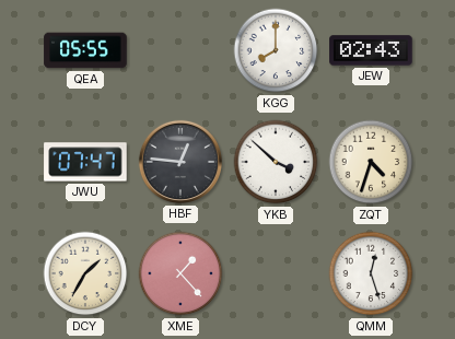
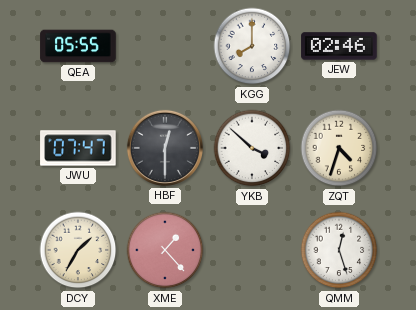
JEW: 02:43 -> 02:46
HBF: 12:46 -> 12:30
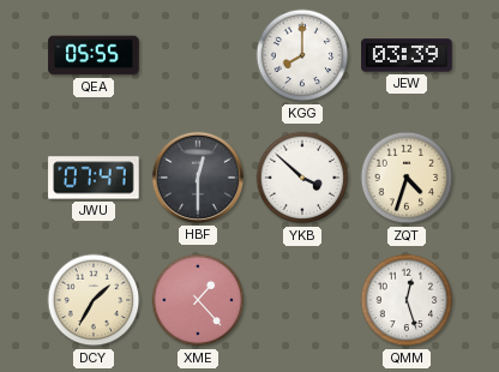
JEW: 02:46 -> 03:39
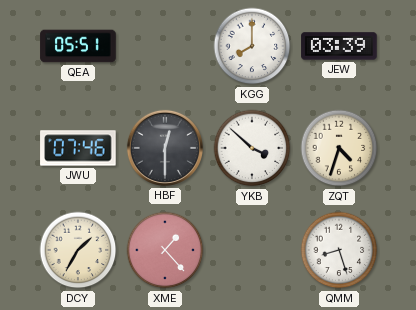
QEA: 05:55 -> 05:51
JWU: 07:47 -> 07:46
QMM: 12:27 -> 8:27
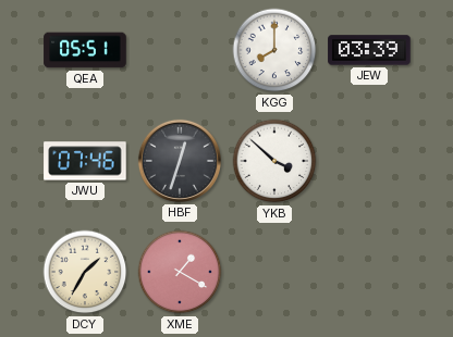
HBF: 12:30 -> 12:33
ZQT: 4:33 -> none
XME: 1:23 -> 1:20
QMM: 8:27 -> none
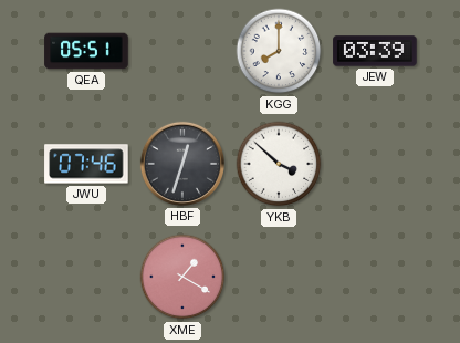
DCY: 1:35 -> none
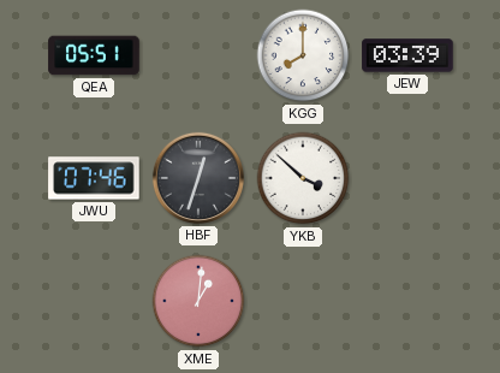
XME: 1:20 -> 1:01
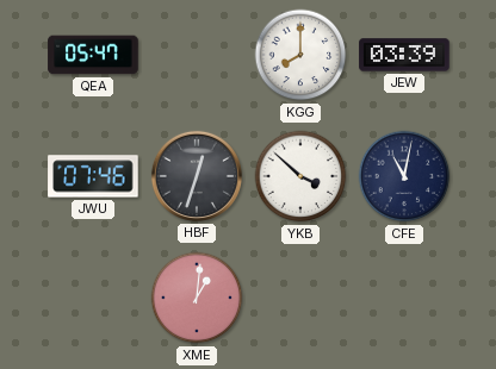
QEA: 05:51 -> 05:47
CFE: none -> 11:02
